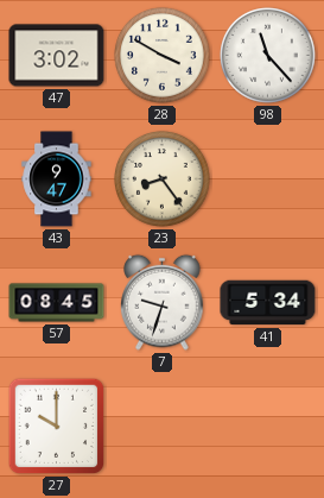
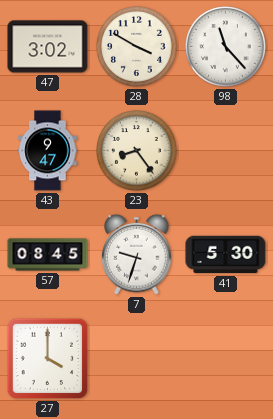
41: 5:34 -> 5:30
27: 10:00 -> 4:00
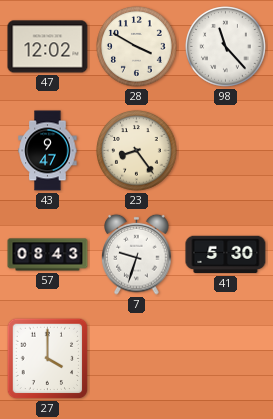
47: 3:02 -> 12:02
57: 08:45 -> 08:43
